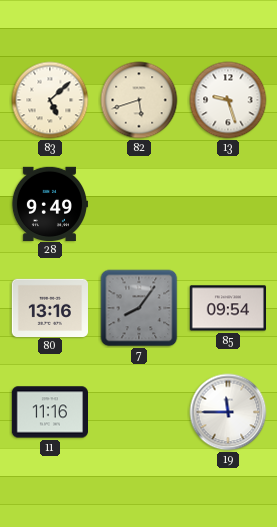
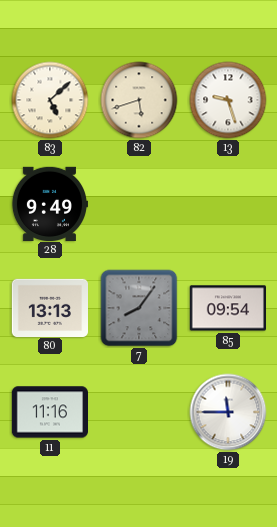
80: 13:16 -> 13:13
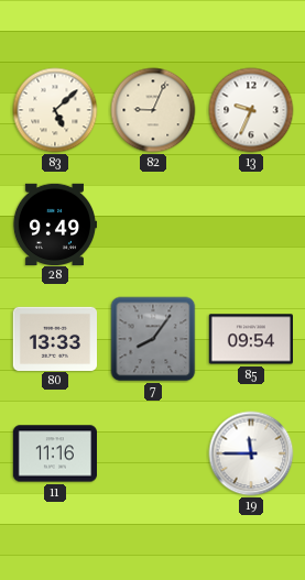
82: 5:42 -> 9:04
13: 9:27 -> 9:34
80: 13:13 -> 13:33
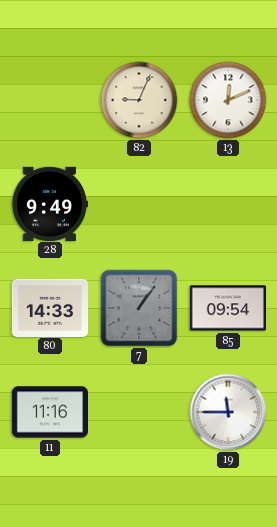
83: 5:08 -> none
13: 9:34 -> 12:11
80: 13:33 -> 14:33
7: 8:06 -> 1:06
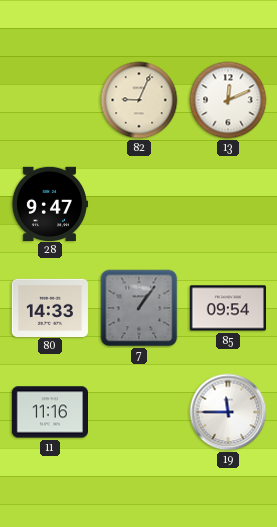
28: 9:49 -> 9:47
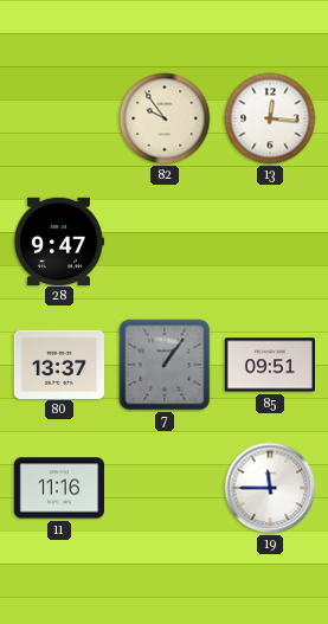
82: 9:04 -> 9:54
13: 12:11 -> 12:16
80: 14:33 -> 13:37
85: 09:54 -> 09:51
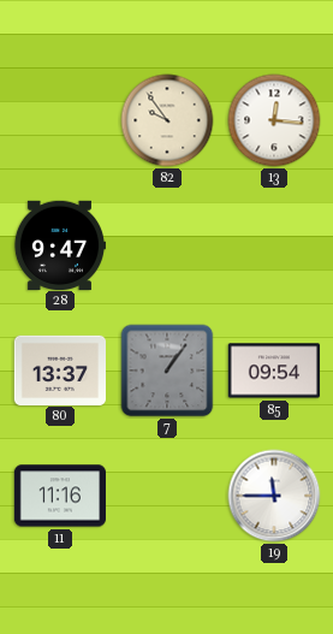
85: 09:51 -> 09:54
